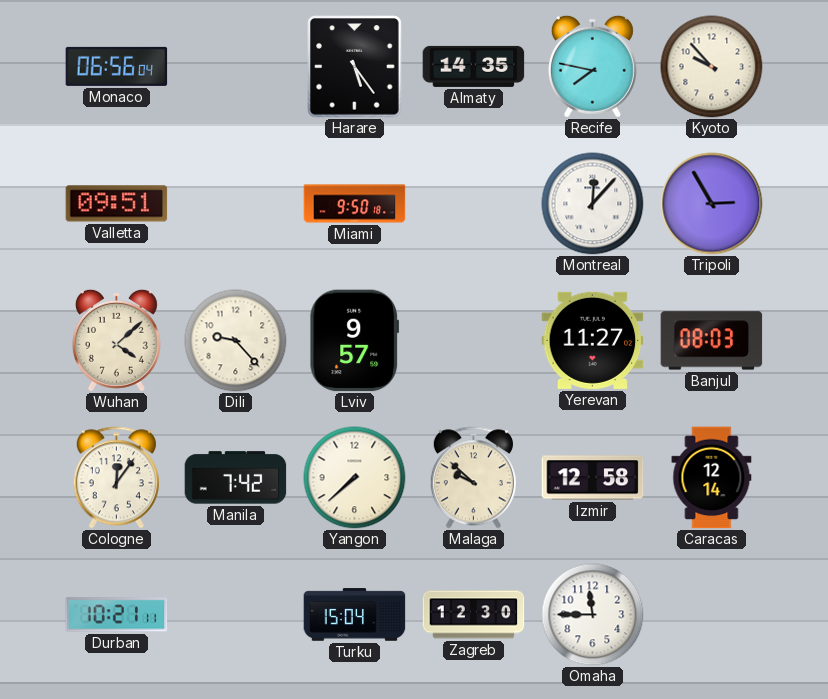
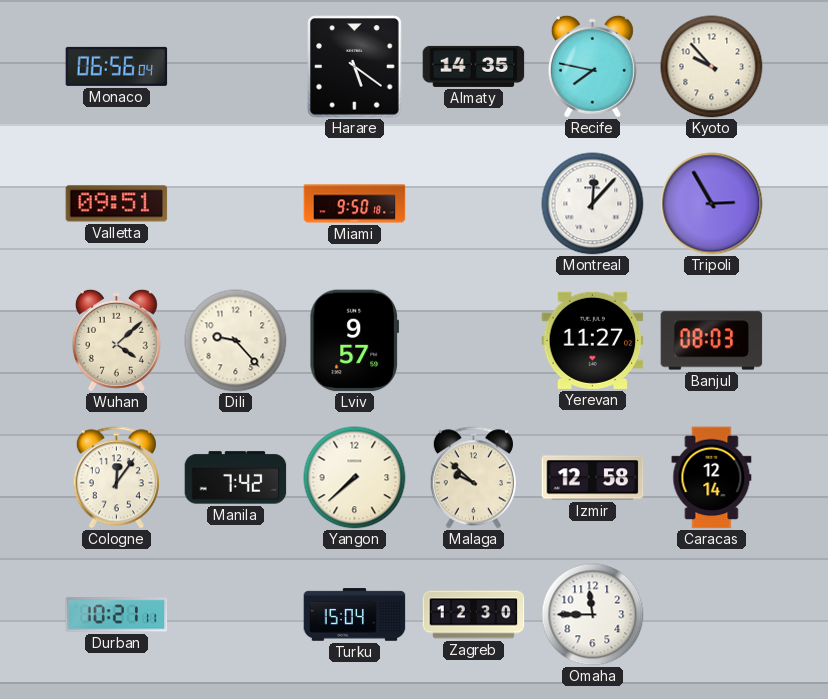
Harare: 5:24 -> 5:21
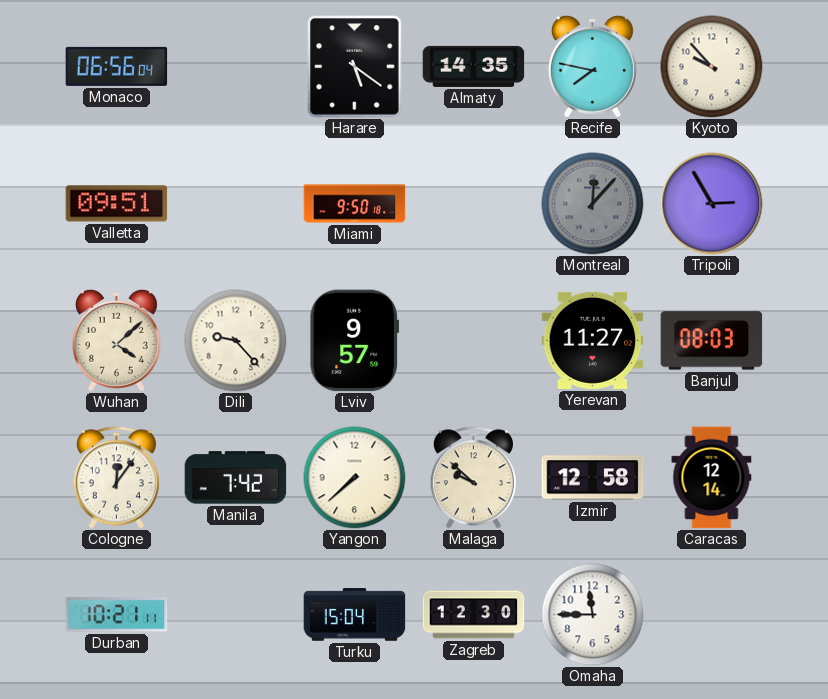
Montreal dial: white -> grey
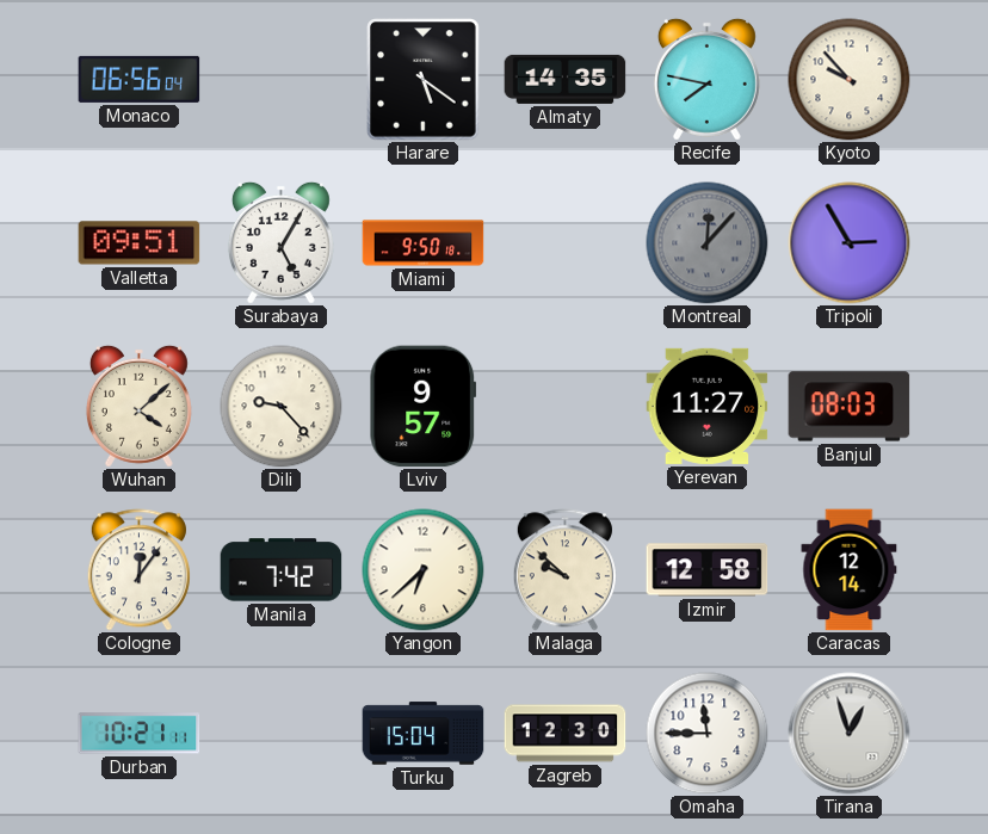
Surabaya: none -> 5:05
Yangon: 7:38 -> 6:38
Tirana: none -> 12:57
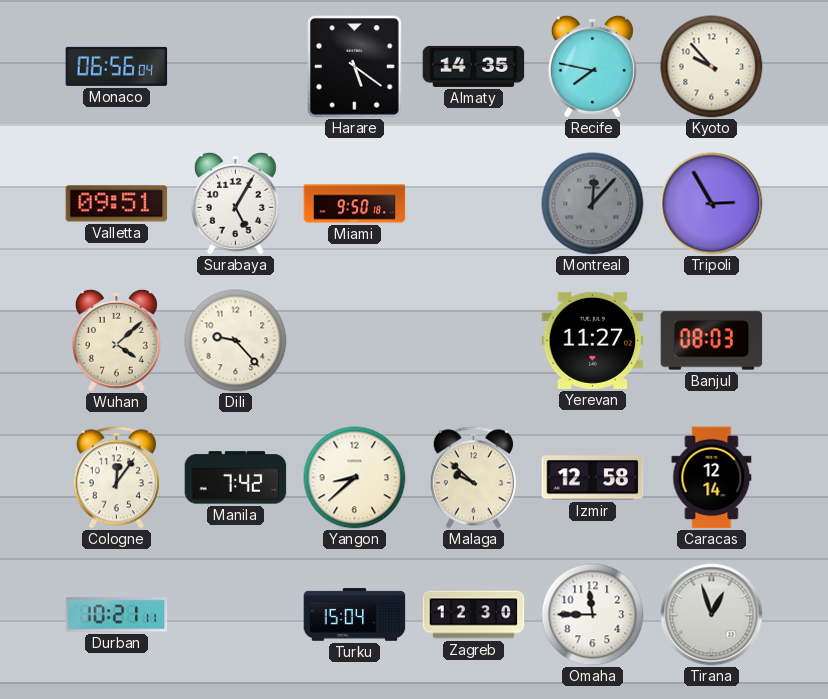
Lviv: 9:57 -> none
Yangon: 6:38 -> 8:38
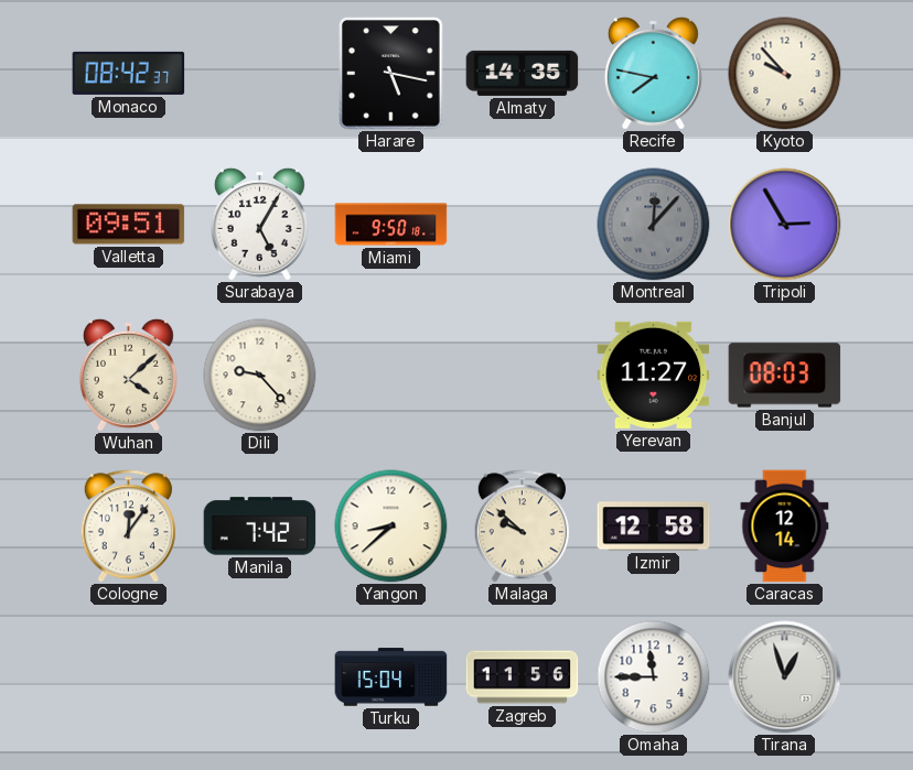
Monaco: 06:56 -> 08:42
Harare: 5:21 -> 5:17
Durban: 10:21 -> none
Zagreb: 12:30 -> 11:56
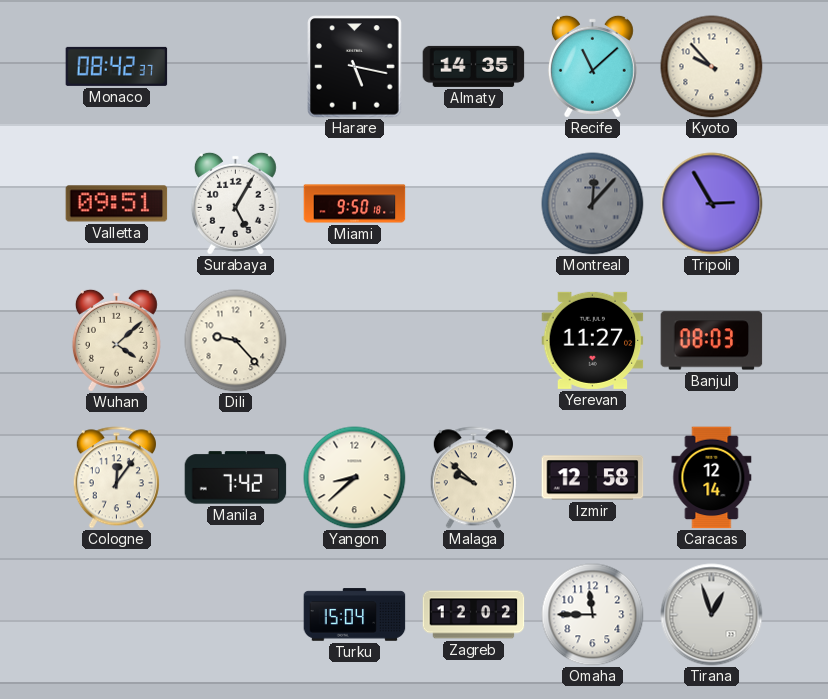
Recife: 7:47 -> 11:08
Zagreb: 11:56 -> 12:02
